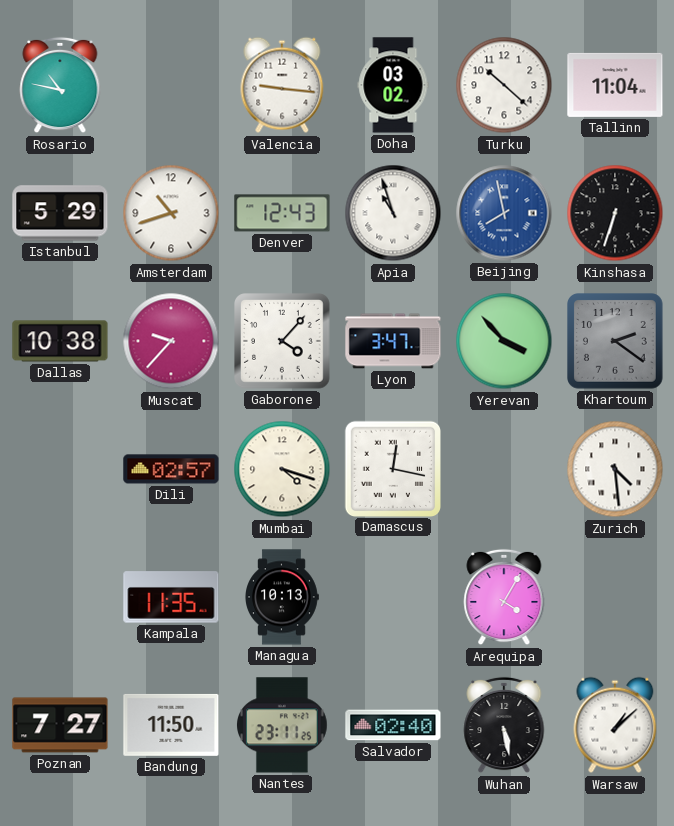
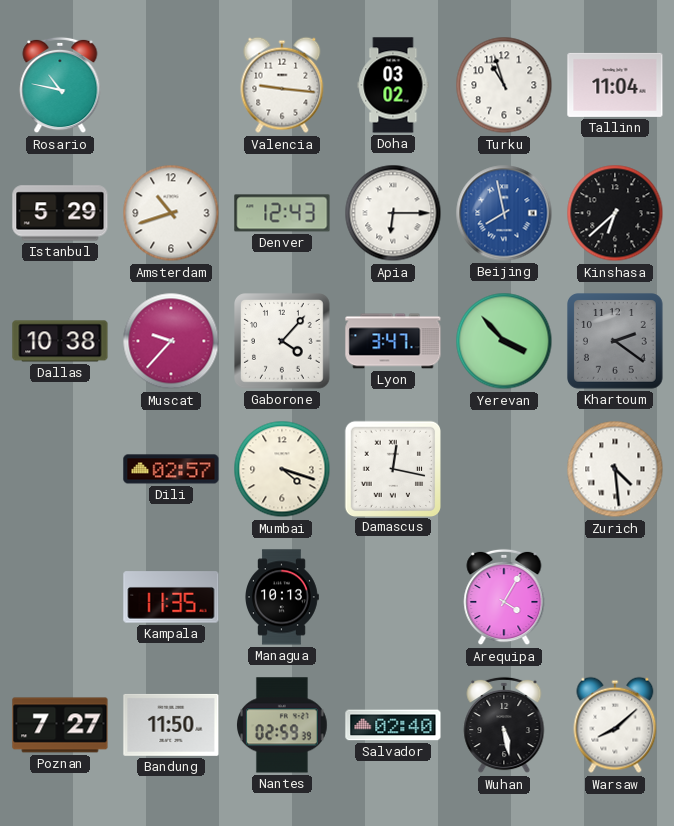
Turku: 10:22 -> 10:57
Apia: 10:57 -> 6:15
Kinshasa: 6:33 -> 6:38
Nantes: 23:11 -> 02:59
Warsaw: 1:08 -> 8:08
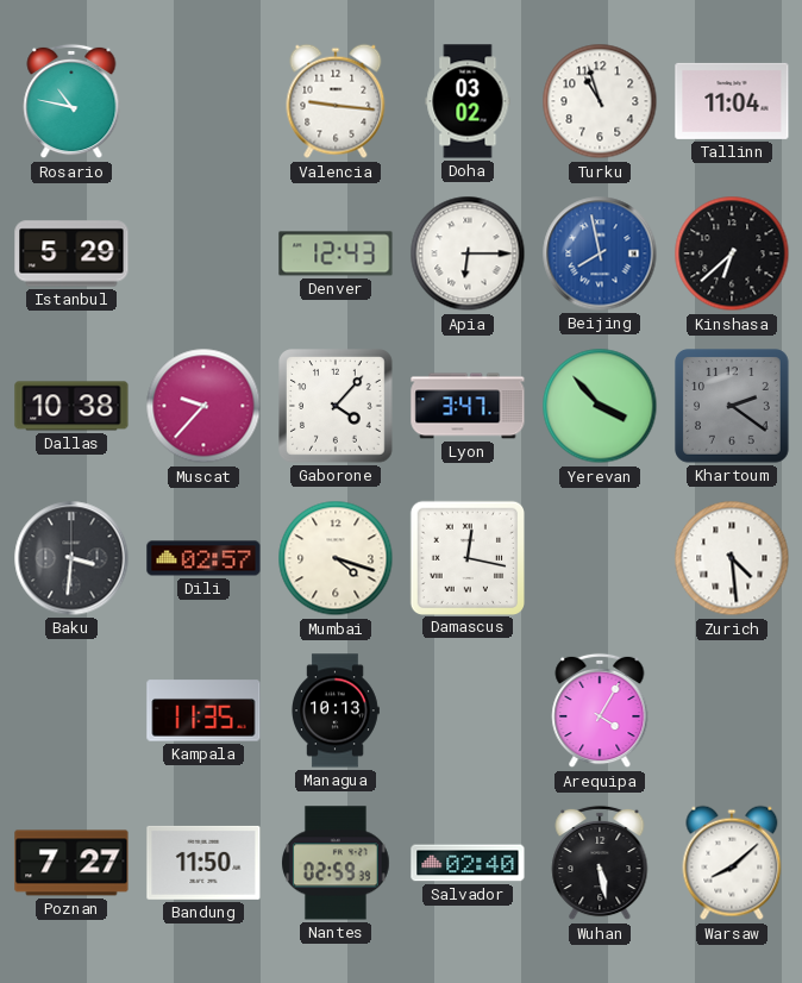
Amsterdam: 10:42 -> none
Baku: none -> 3:31
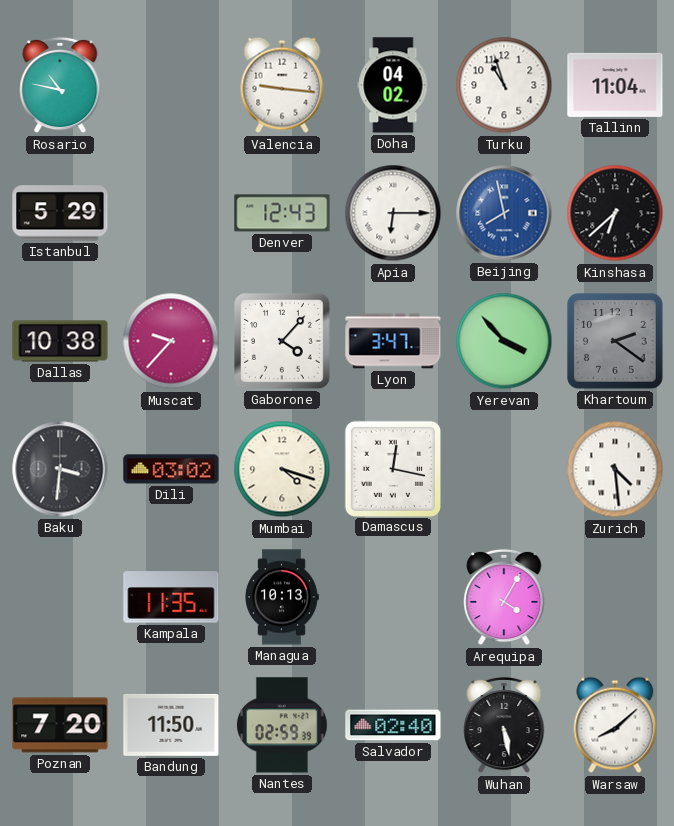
Doha: 03:02 -> 04:02
Dili: 02:57 -> 03:02
Poznan: 7:27 -> 7:20
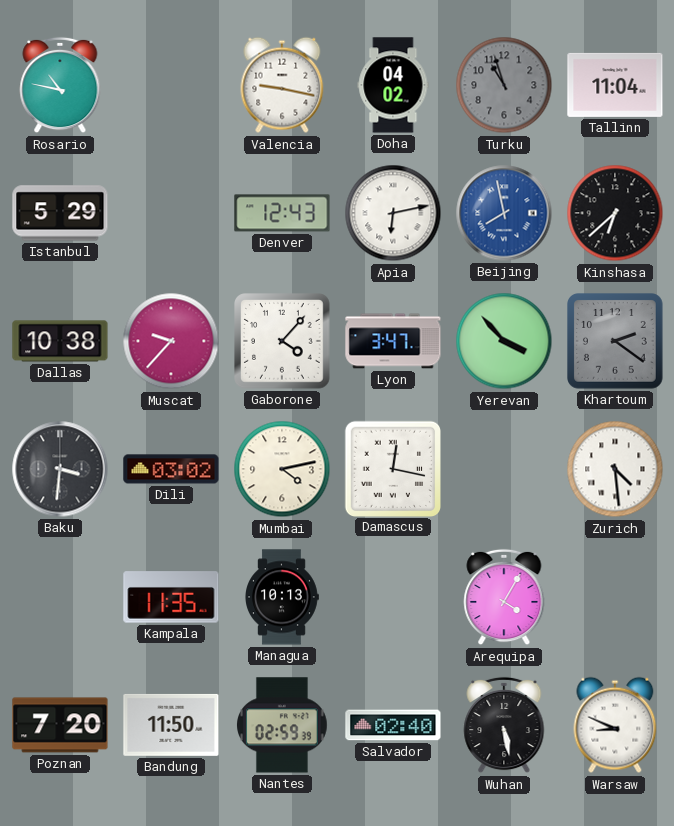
Valencia: 9:16 -> 9:17
Turku dial: white -> grey
Apia: 6:15 -> 6:13
Mumbai: 4:18 -> 4:13
Warsaw: 8:08 -> 8:49
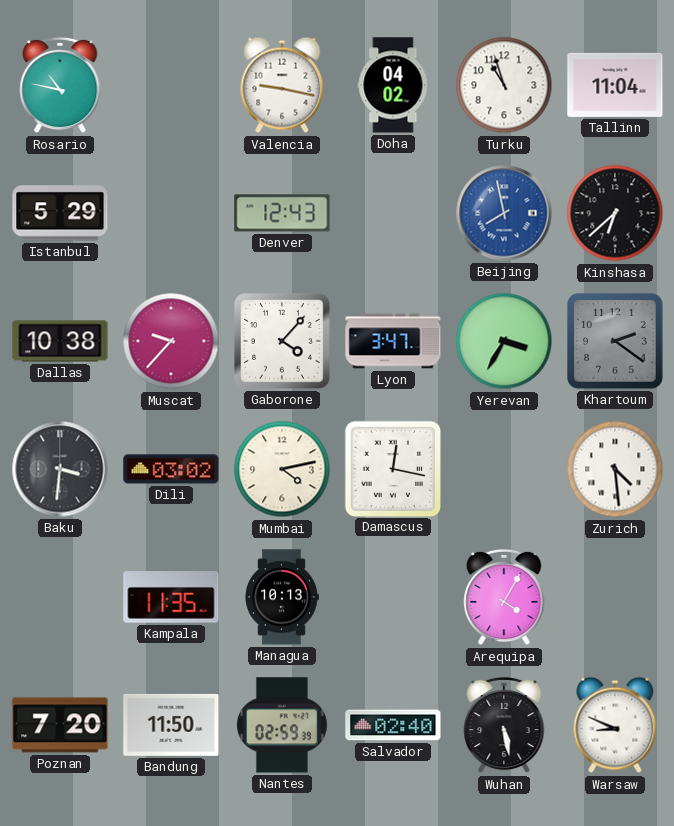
Turku dial: grey -> white
Apia: 6:13 -> none
Yerevan: 3:53 -> 3:35
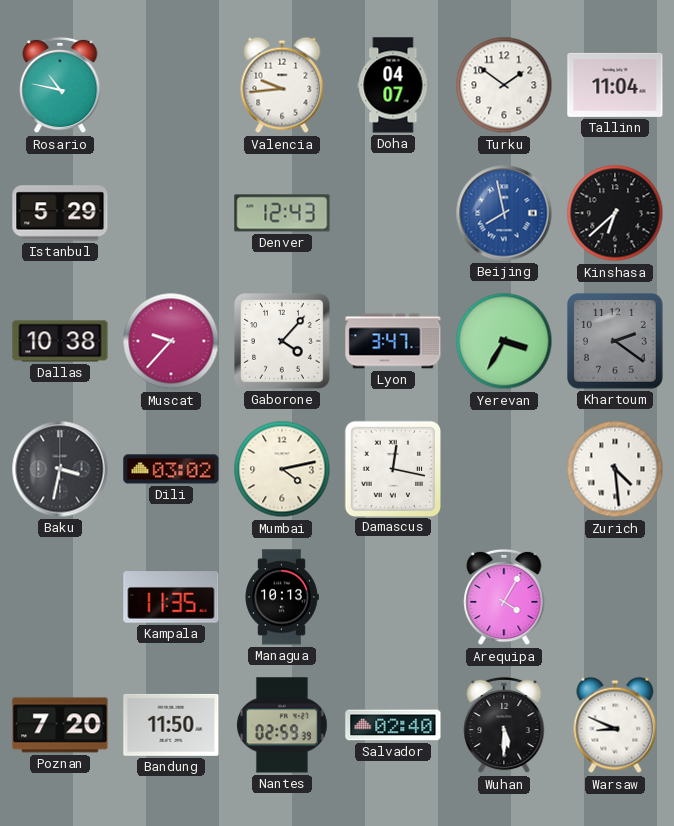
Valencia: 9:17 -> 9:44
Doha: 04:02 -> 04:07
Turku: 10:57 -> 1:51
Baku: 3:31 -> 3:32
Wuhan: 5:28 -> 5:30
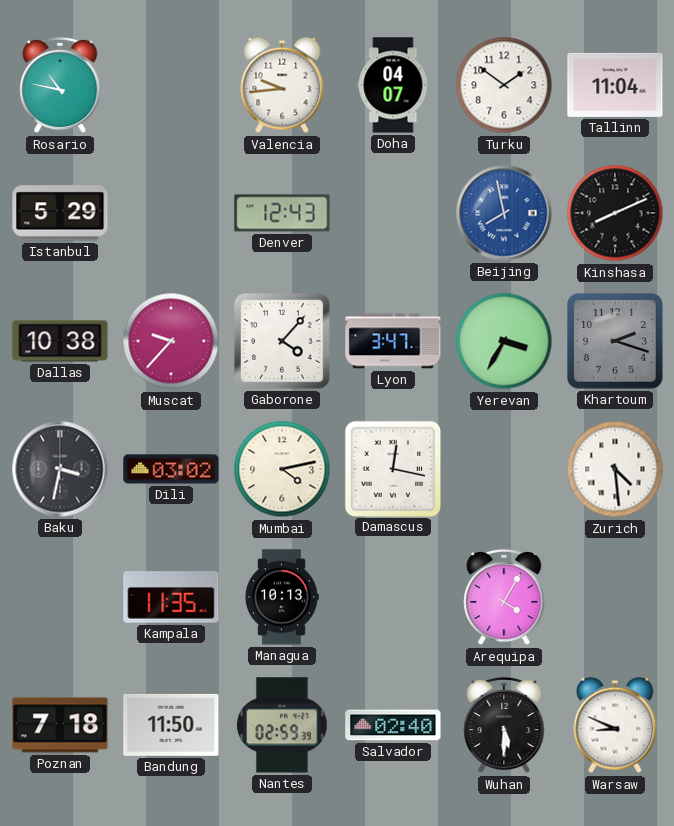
Kinshasa: 6:38 -> 8:11
Khartoum: 2:21 -> 2:18
Poznan: 7:20 -> 7:18
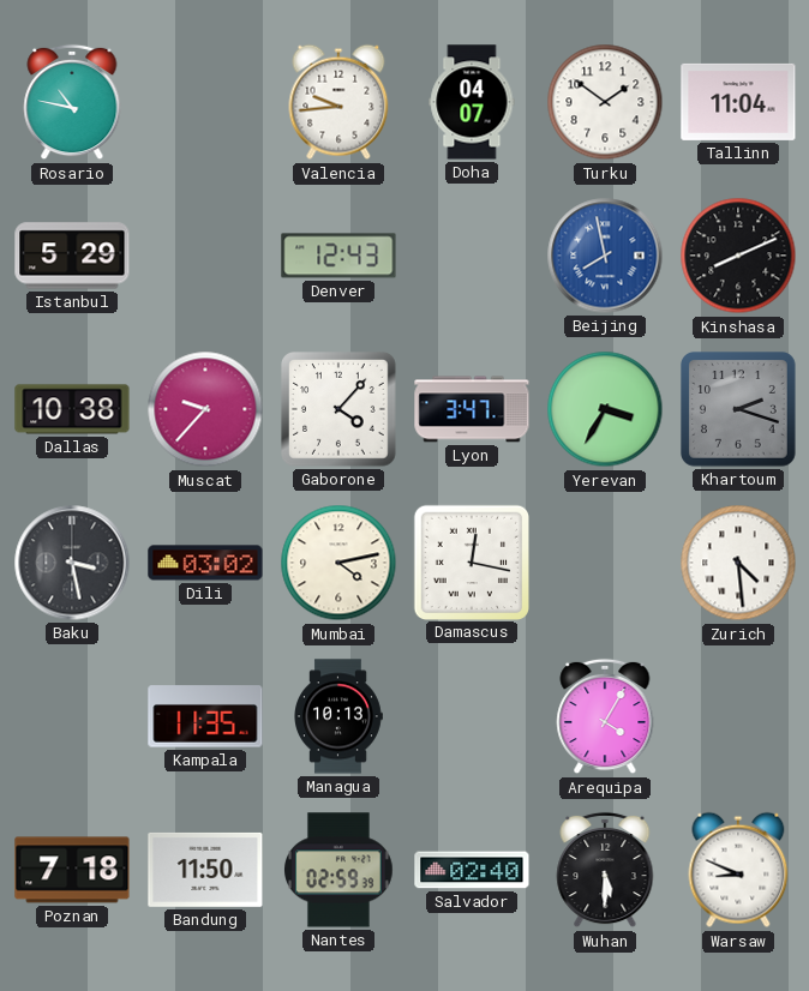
Baku: 3:32 -> 3:28
